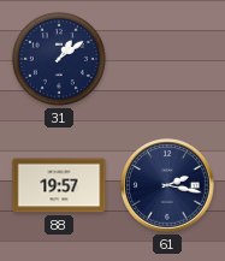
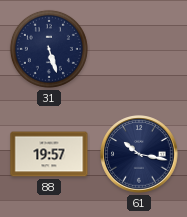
31: 1:09 -> 5:27
61: 2:17 -> 10:17
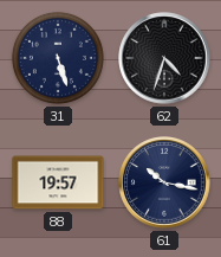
62: none -> 4:33
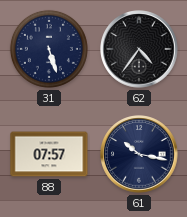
62: 4:33 -> 4:36
88: 19:57 -> 07:57
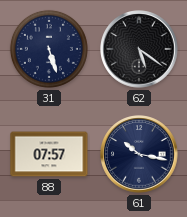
62: 4:36 -> 5:21
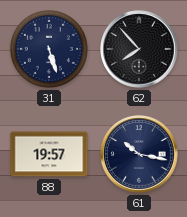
62: 5:21 -> 7:53
88: 07:57 -> 19:57
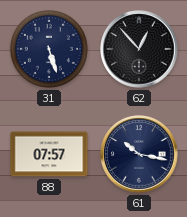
62: 7:53 -> 12:53
88: 19:57 -> 07:57
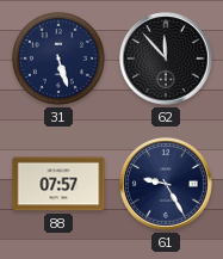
62: 12:53 -> 11:53
61: 10:17 -> 9:25
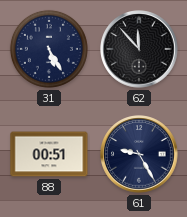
31: 5:27 -> 5:25
88: 07:57 -> 00:51
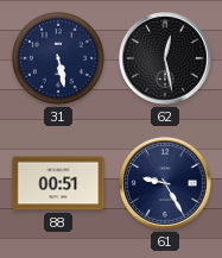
31: 5:25 -> 5:28
62: 11:53 -> 12:28
